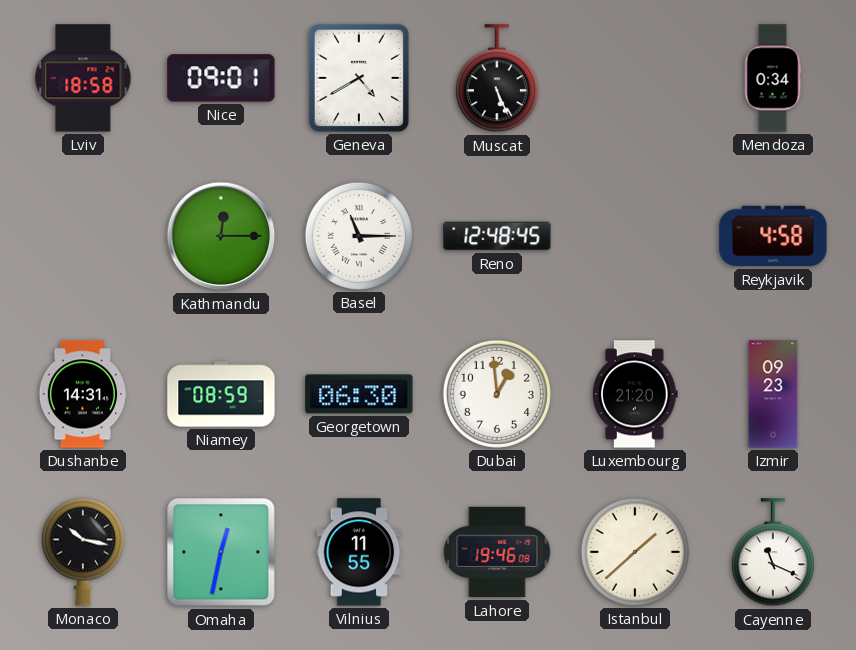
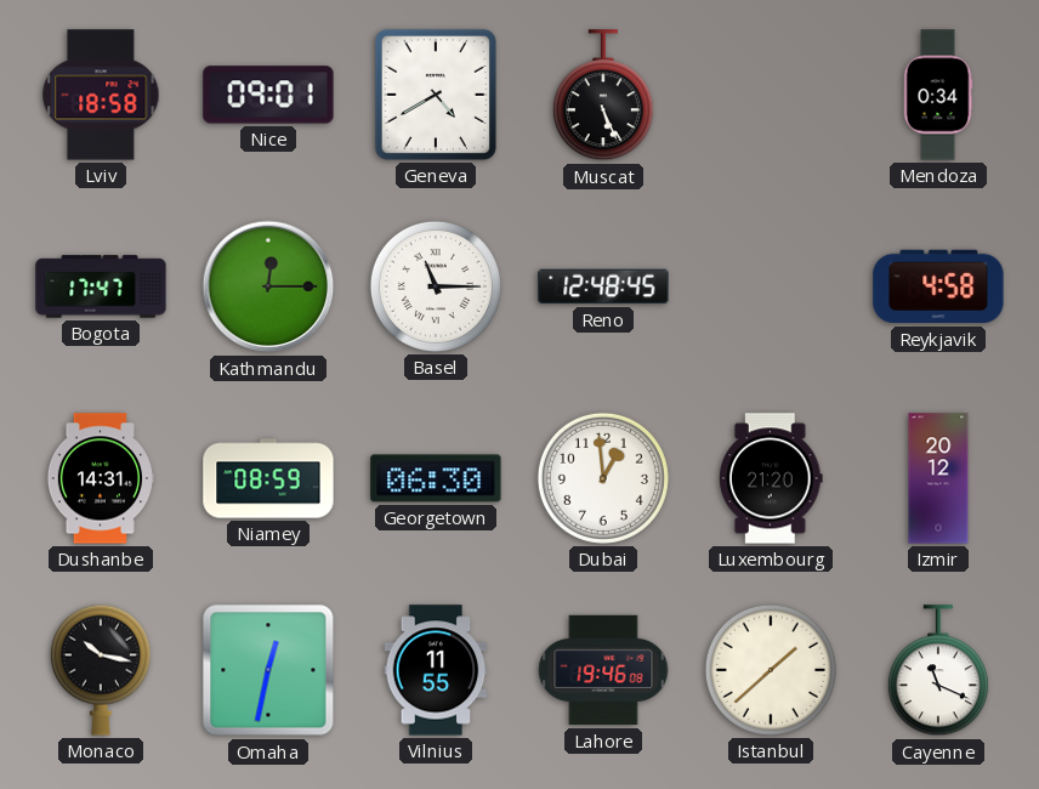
Bogota: none -> 17:47
Izmir: 09:23 -> 20:12
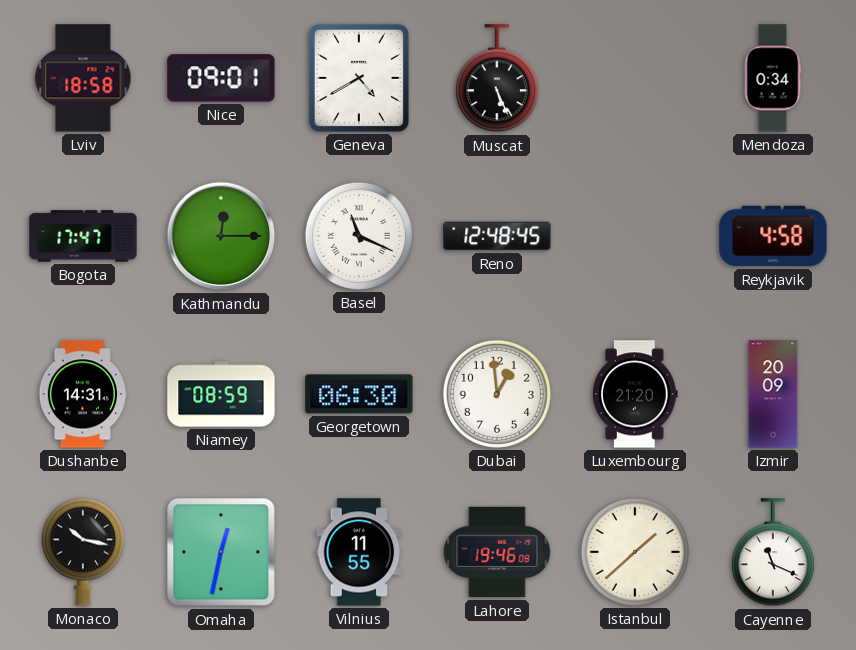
Basel: 11:15 -> 11:19
Izmir: 20:12 -> 20:09
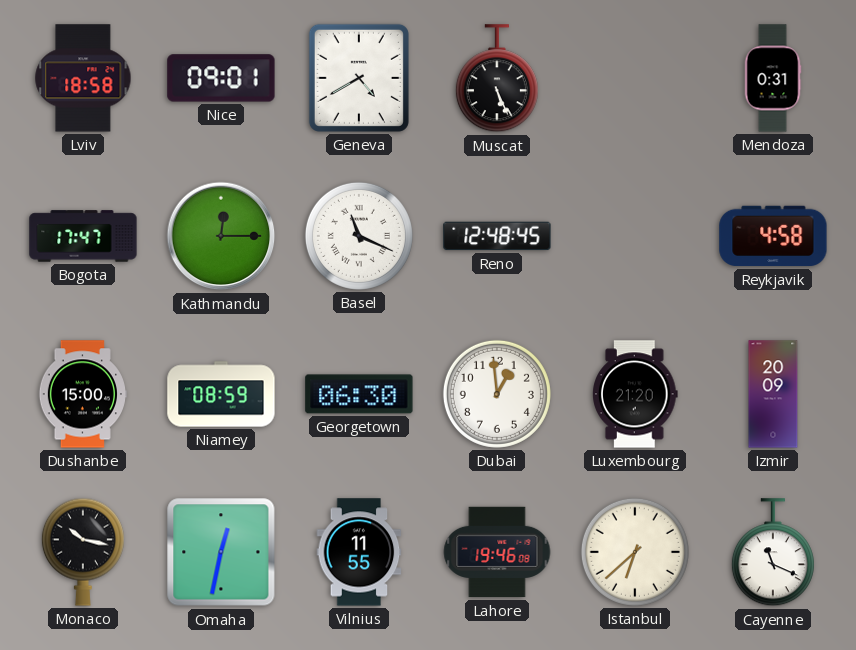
Mendoza: 0:34 -> 0:31
Dushanbe: 14:31 -> 15:00
Istanbul: 1:38 -> 6:38
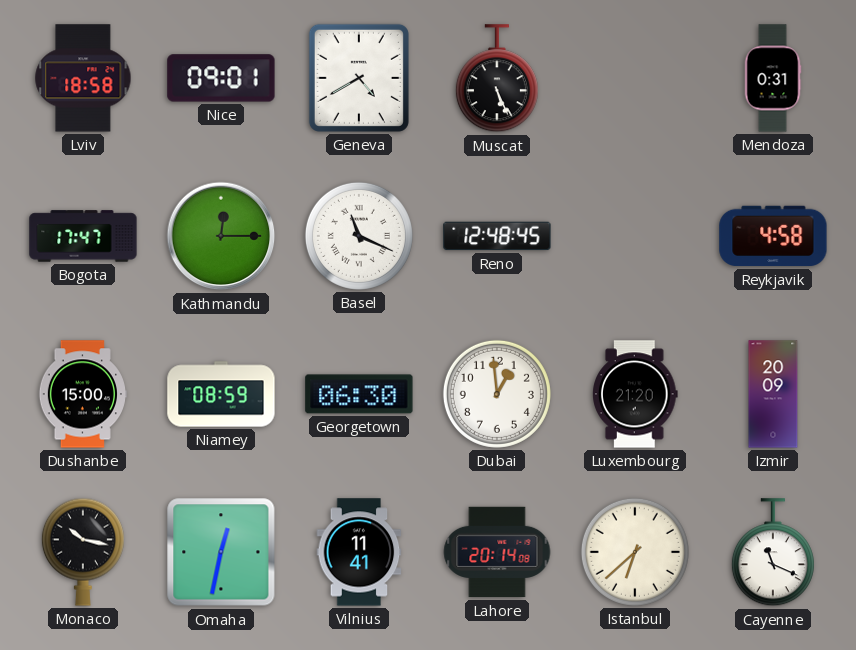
Vilnius: 11:55 -> 11:41
Lahore: 19:46 -> 20:14
